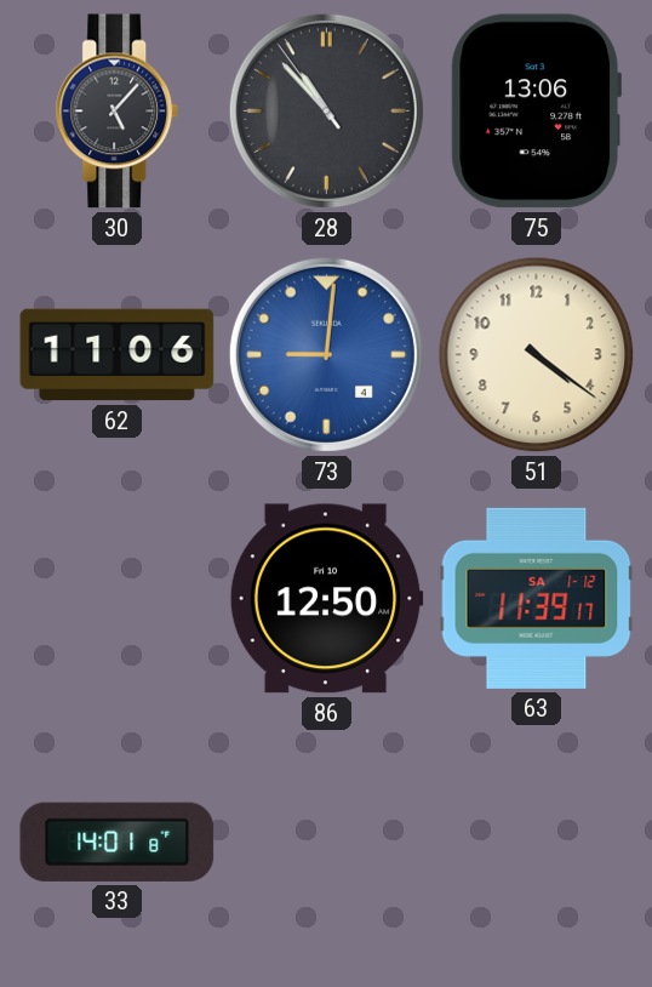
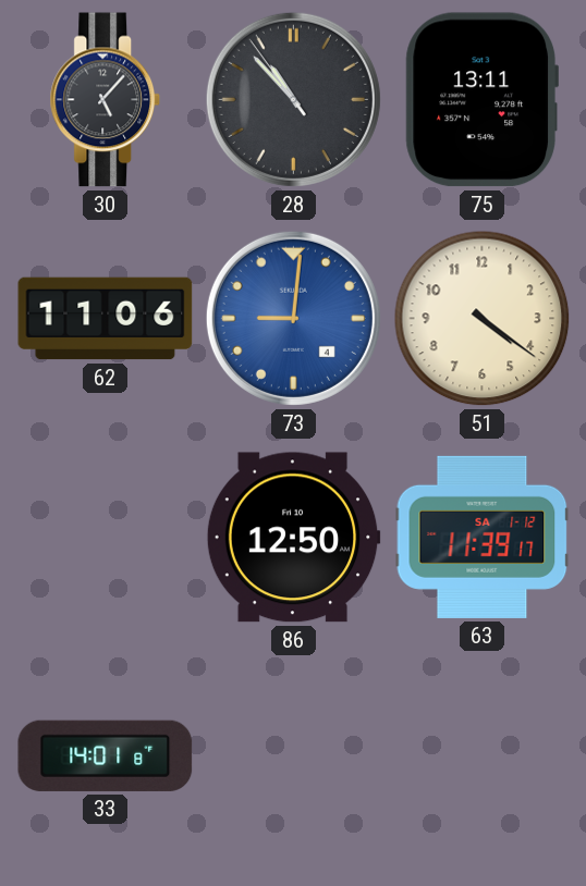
75: 13:06 -> 13:11
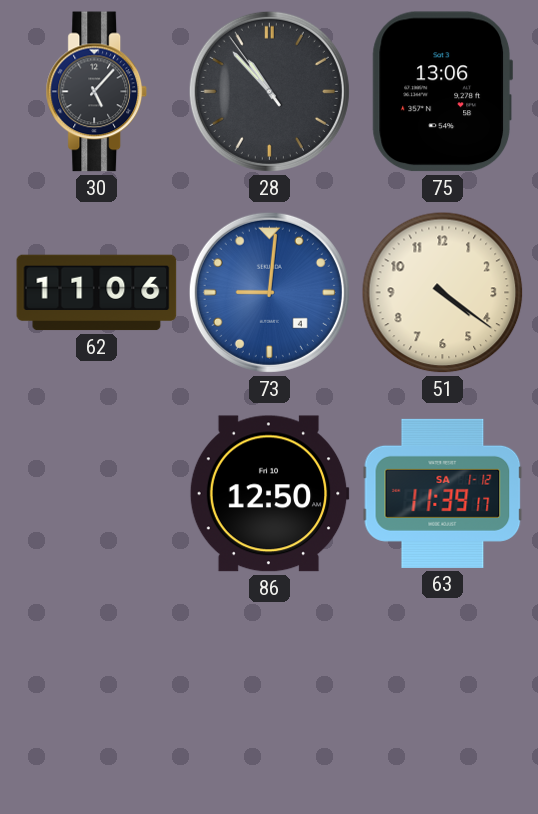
75: 13:11 -> 13:06
33: 14:01 -> none
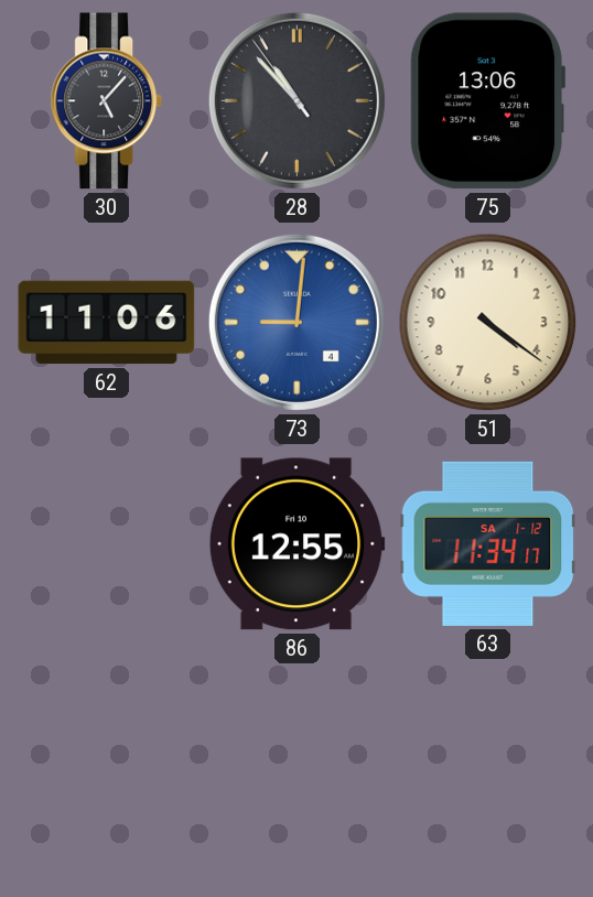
86: 12:50 -> 12:55
63: 11:39 -> 11:34
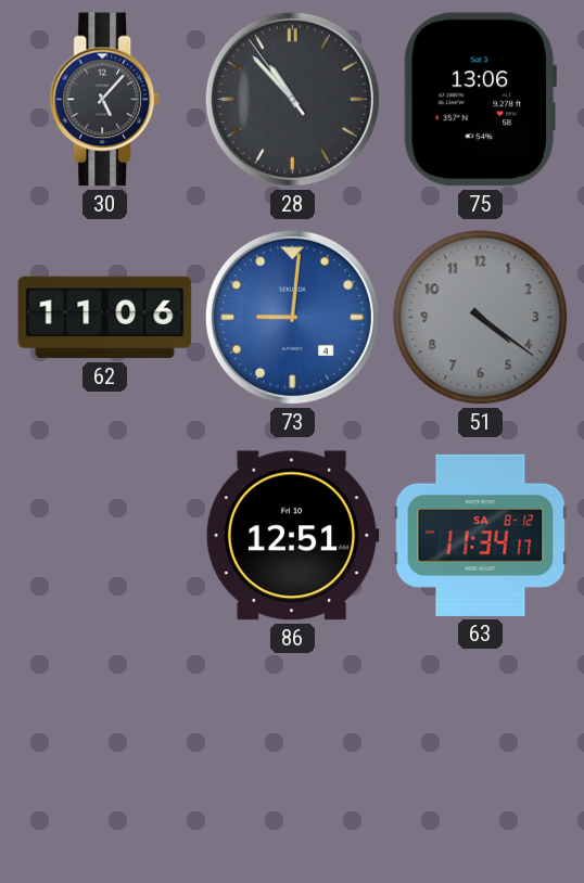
51 dial: cream -> grey
86: 12:55 -> 12:51
63 date: SA 1-12 -> SA 8-12
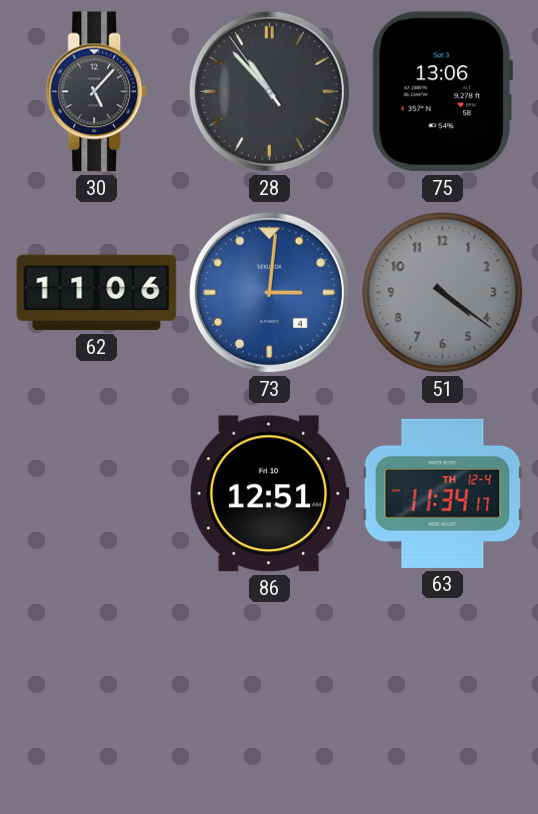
73: 9:01 -> 3:01
63 date: SA 8-12 -> TH 12-4
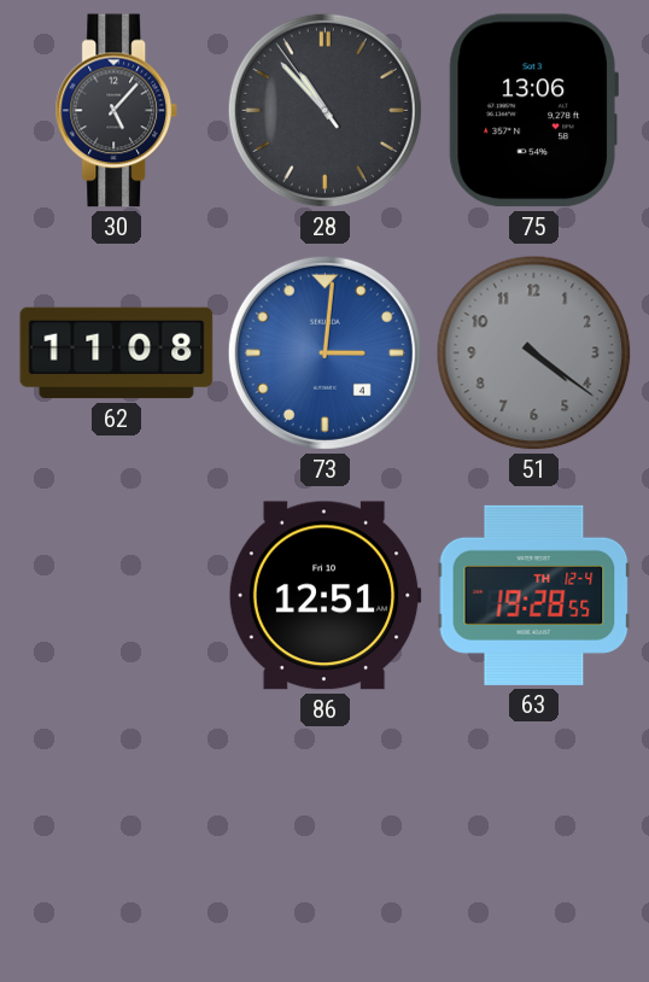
62: 11:06 -> 11:08
63: 11:34 -> 19:28
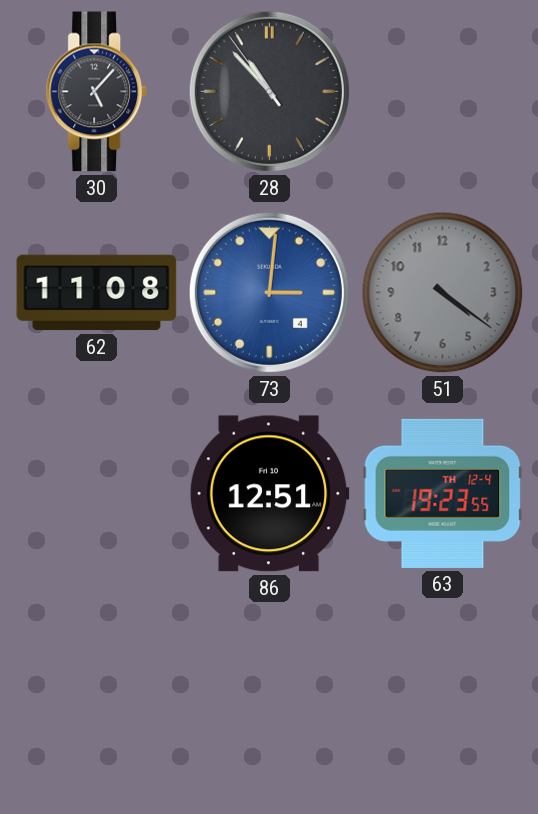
75: 13:06 -> none
63: 19:28 -> 19:23
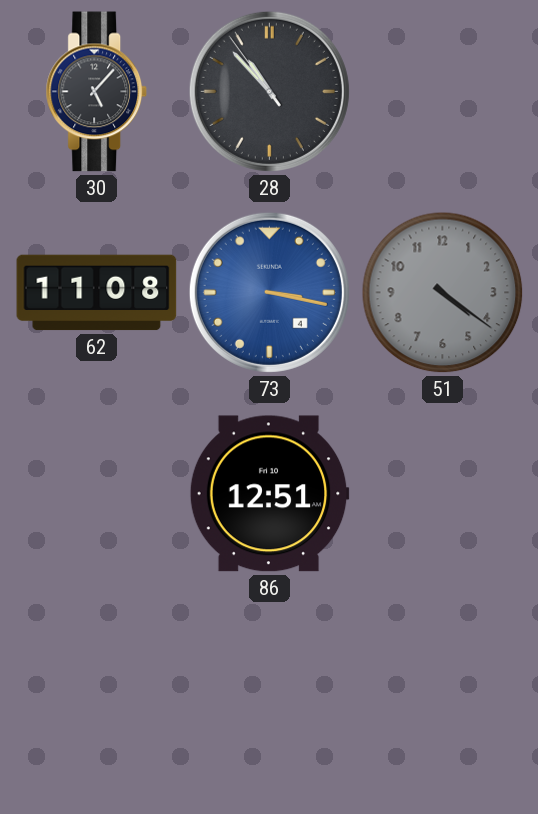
73: 3:01 -> 3:17
63: 19:23 -> none
